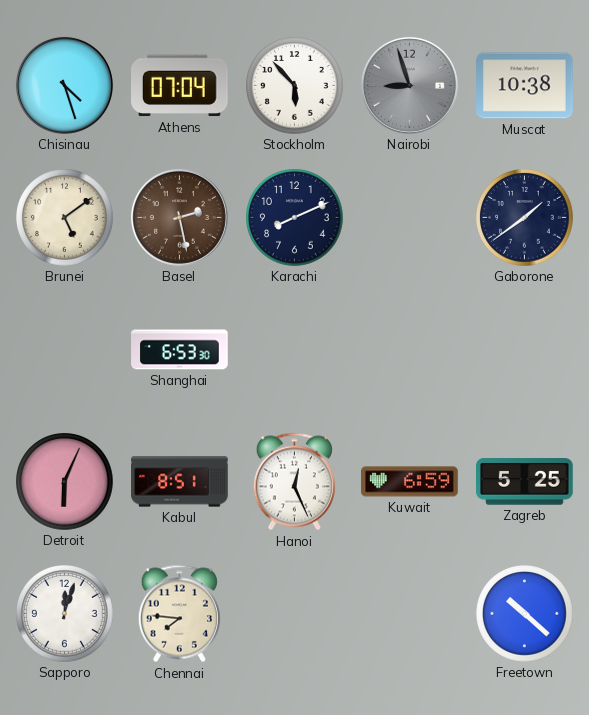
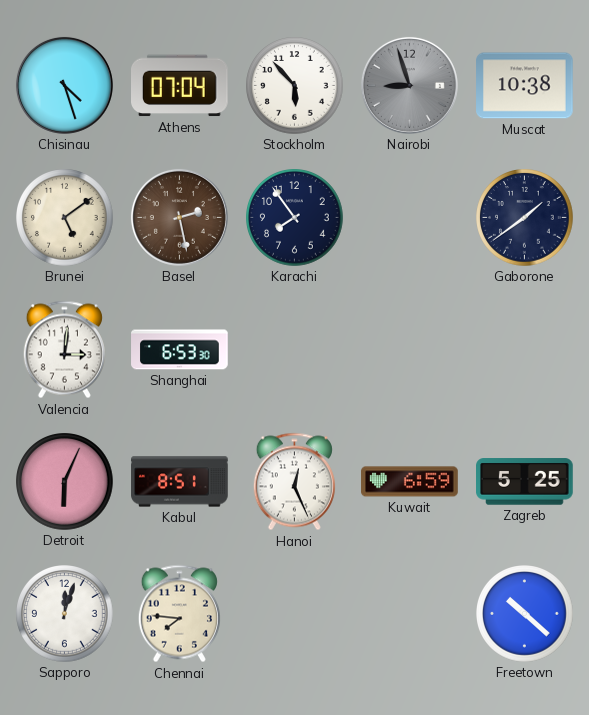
Karachi: 8:11 -> 7:54
Valencia: none -> 3:01
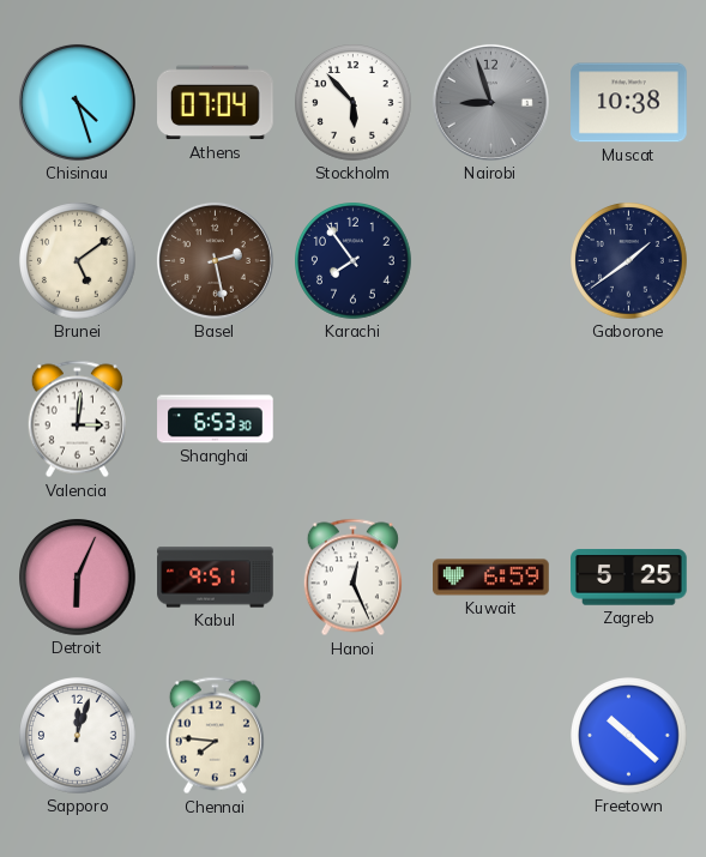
Kabul: 8:51 -> 9:51
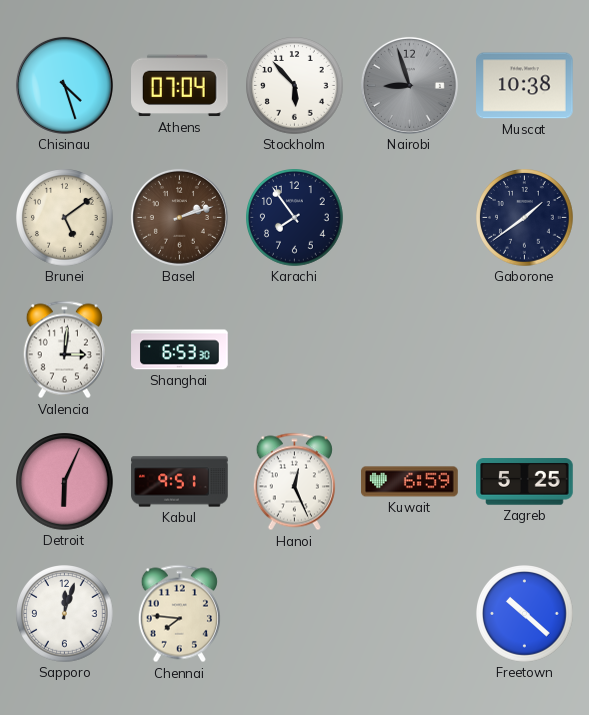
Basel: 2:28 -> 2:12
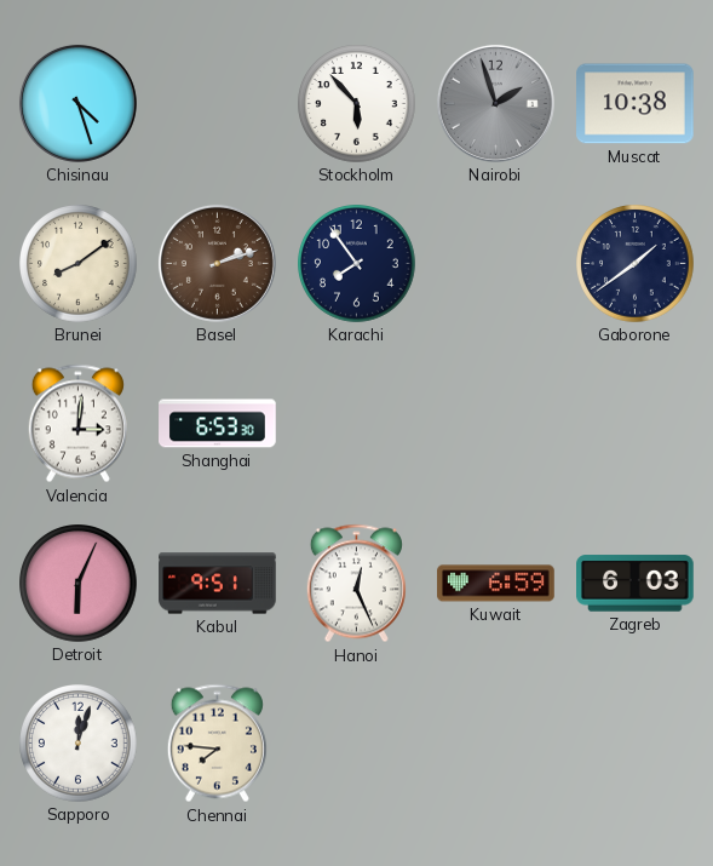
Athens: 07:04 -> none
Nairobi: 8:57 -> 1:57
Brunei: 5:09 -> 8:09
Zagreb: 5:25 -> 6:03
Freetown: 10:22 -> none
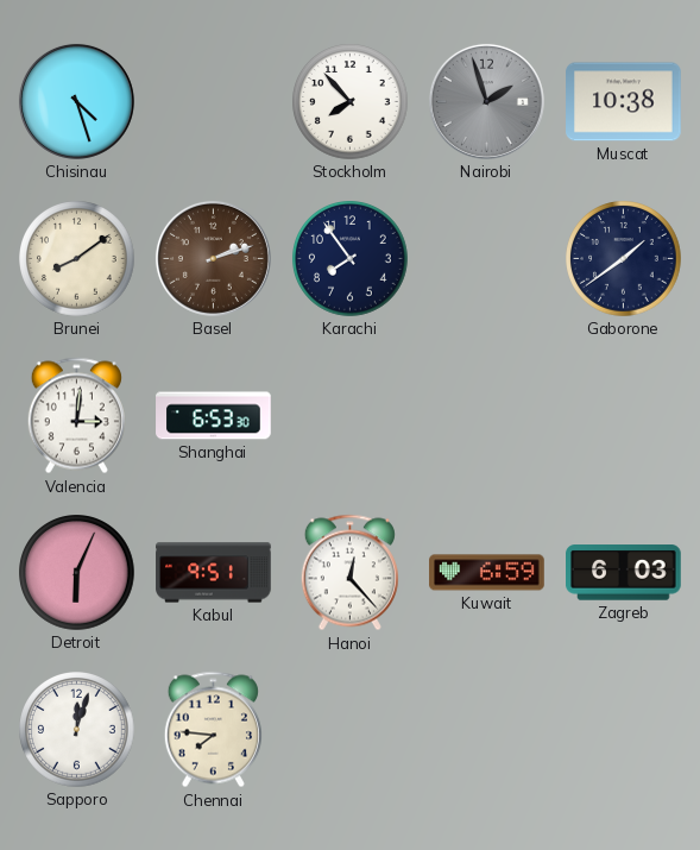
Stockholm: 5:53 -> 7:53
Hanoi: 12:26 -> 12:23
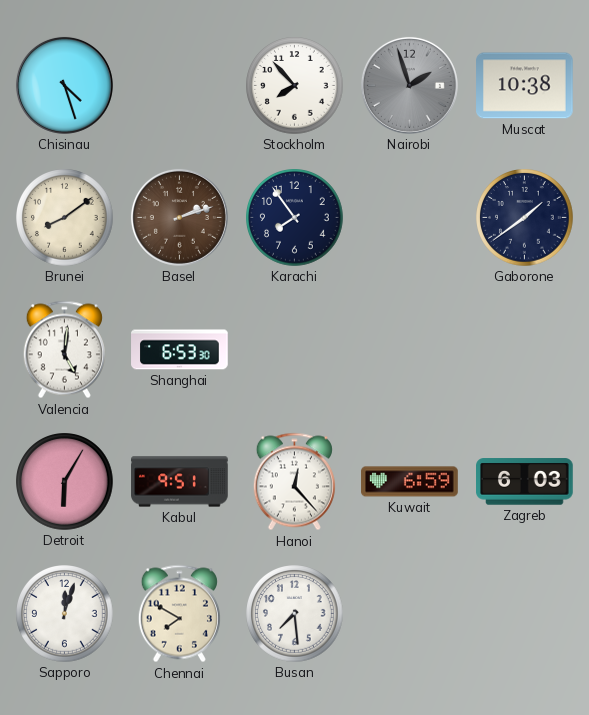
Valencia: 3:01 -> 5:01
Detroit: 6:04 -> 6:05
Chennai: 7:46 -> 7:50
Busan: none -> 7:29
